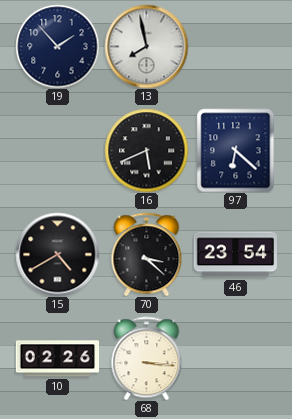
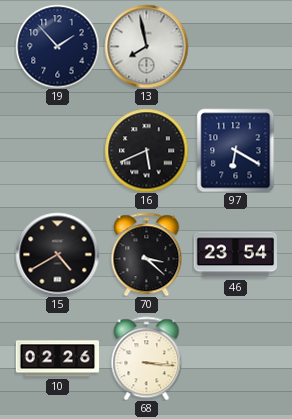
97: 6:22 -> 6:20
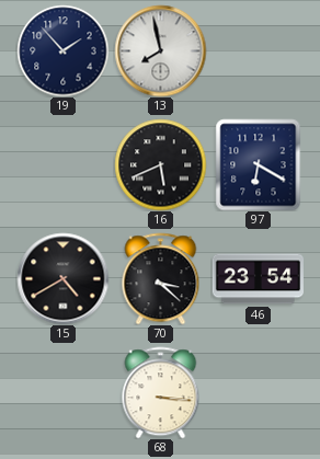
10: 02:26 -> none
